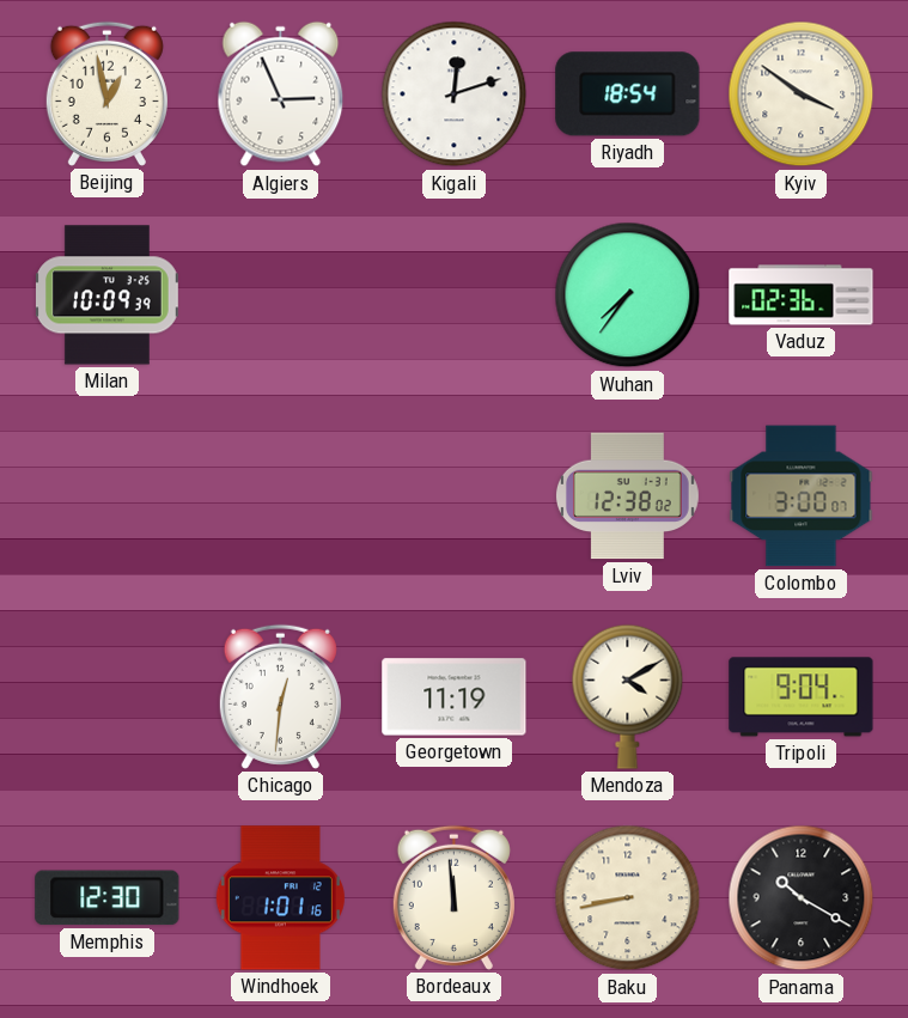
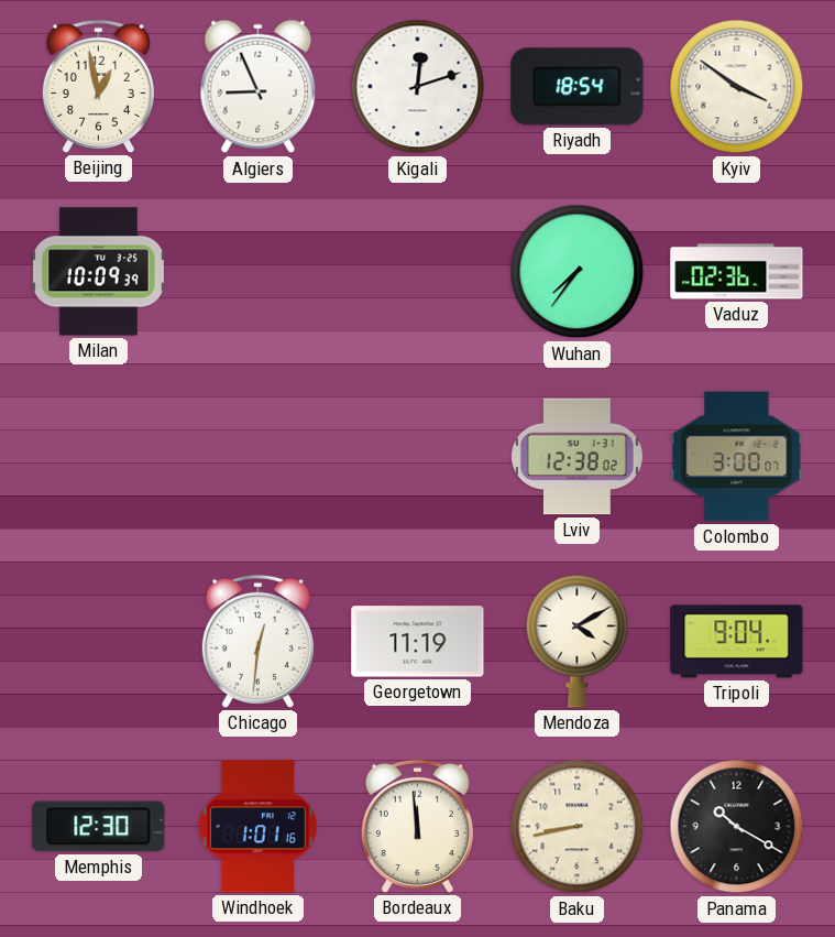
Algiers: 2:56 -> 8:56
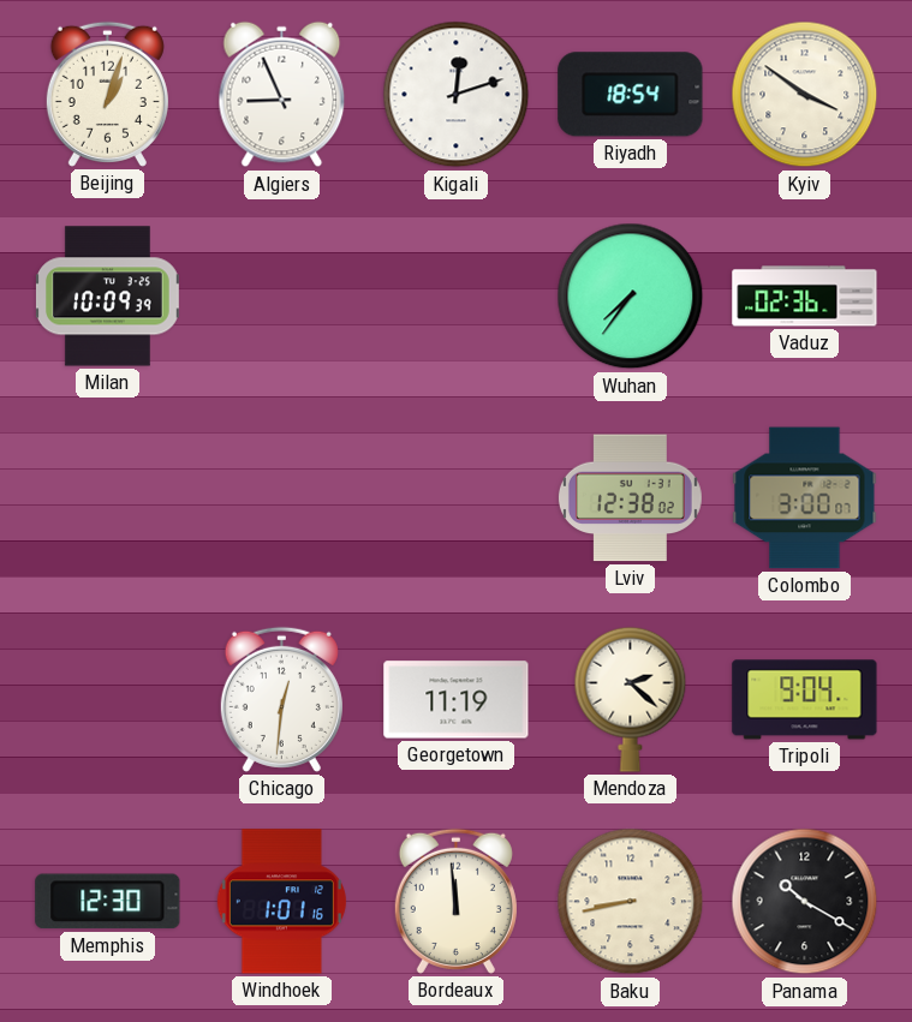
Beijing: 12:58 -> 1:03
Mendoza: 4:10 -> 2:22
